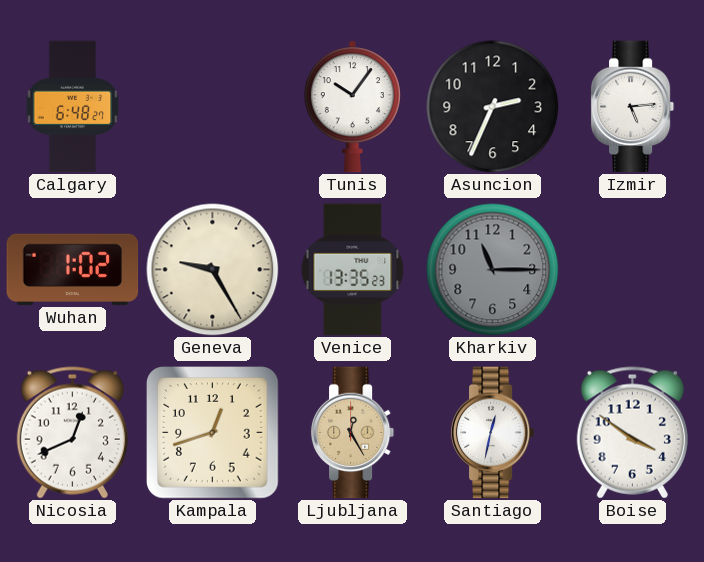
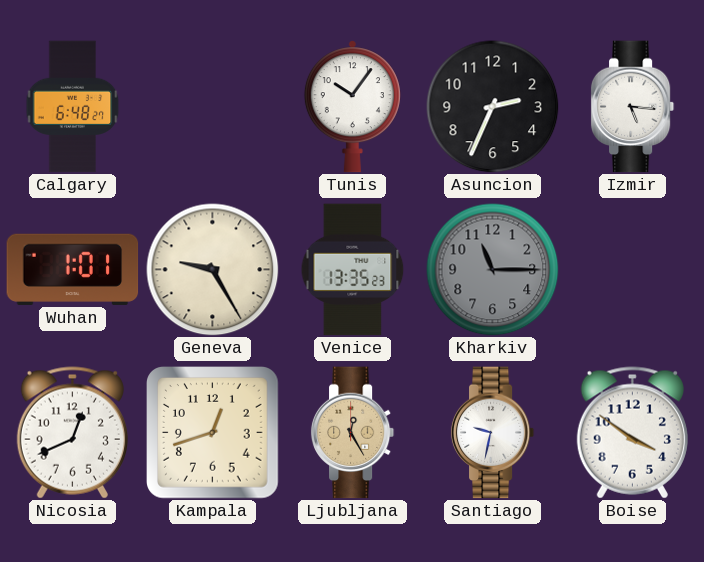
Izmir: 5:14 -> 5:16
Wuhan: 1:02 -> 1:01
Santiago: 12:32 -> 9:32
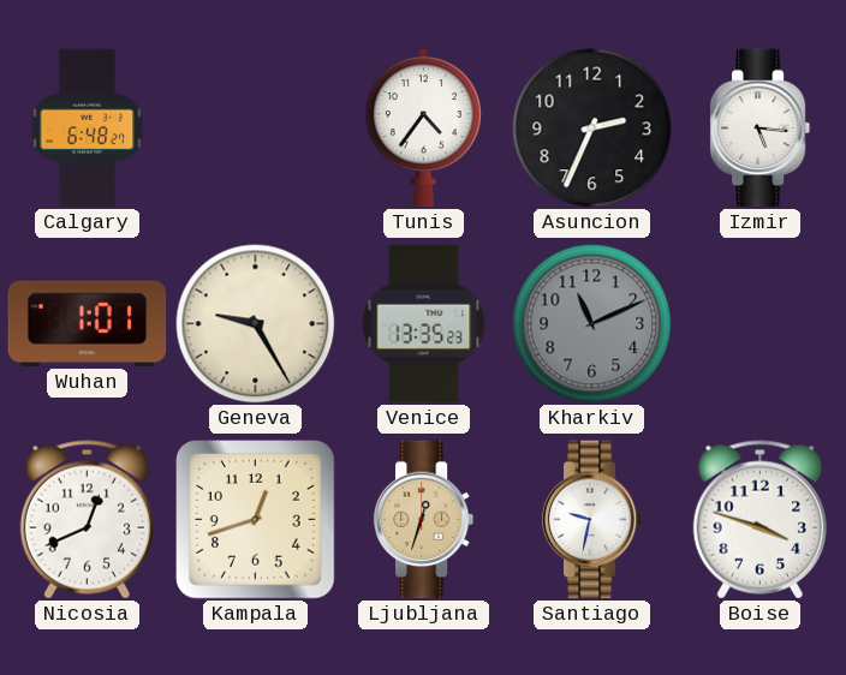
Tunis: 10:06 -> 4:36
Kharkiv: 11:15 -> 11:11
Ljubljana: 12:25 -> 12:33
Boise: 3:51 -> 3:48
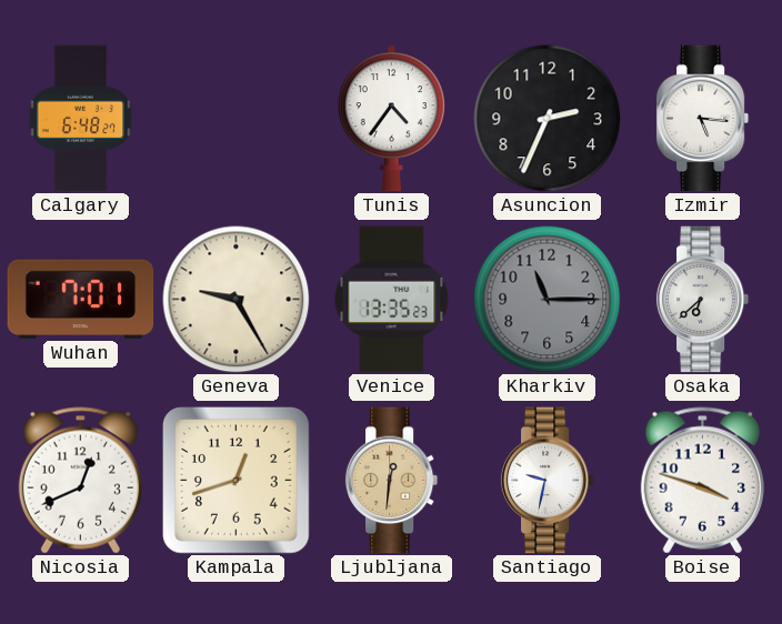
Wuhan: 1:01 -> 7:01
Kharkiv: 11:11 -> 11:15
Osaka: none -> 6:38
Ljubljana: 12:33 -> 12:31
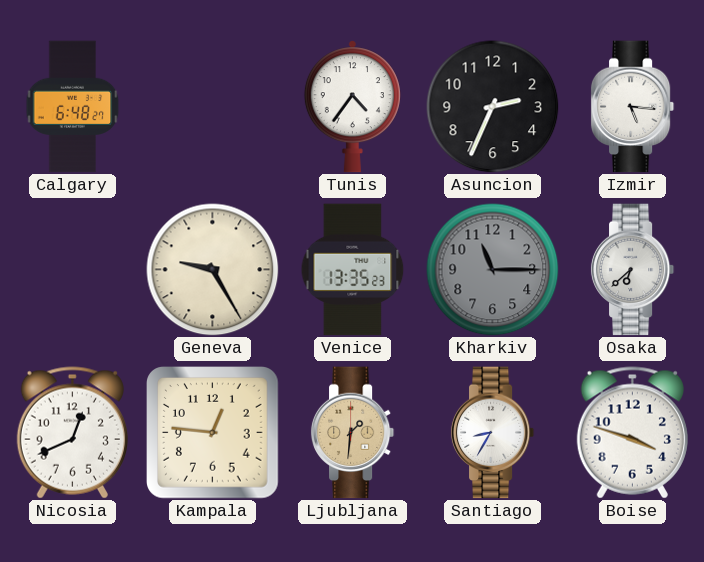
Wuhan: 7:01 -> none
Kampala: 12:42 -> 12:46
Ljubljana: 12:31 -> 1:31
Santiago: 9:32 -> 8:35
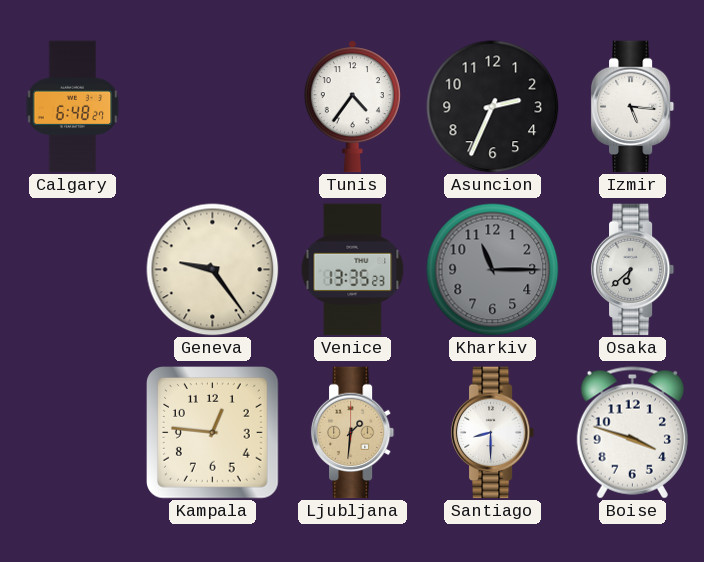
Geneva: 9:25 -> 9:24
Nicosia: 12:41 -> none
Santiago: 8:35 -> 8:30
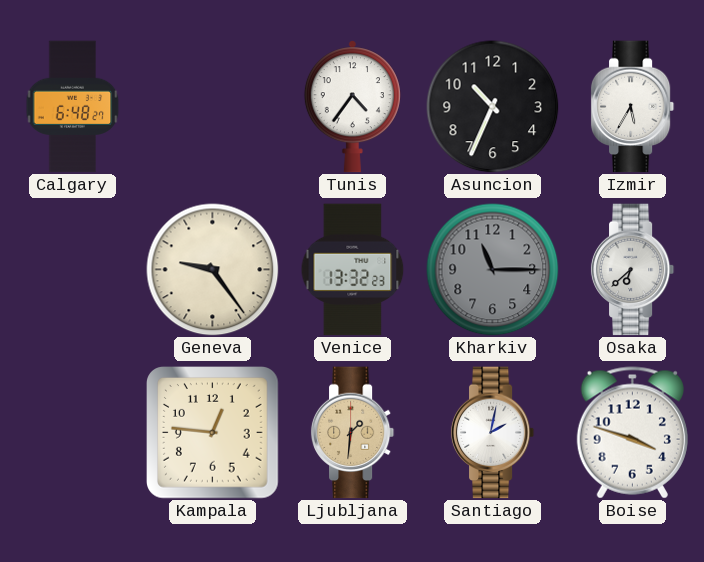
Asuncion: 2:34 -> 10:34
Izmir: 5:16 -> 5:35
Venice: 13:35 -> 13:32
Santiago: 8:30 -> 2:02
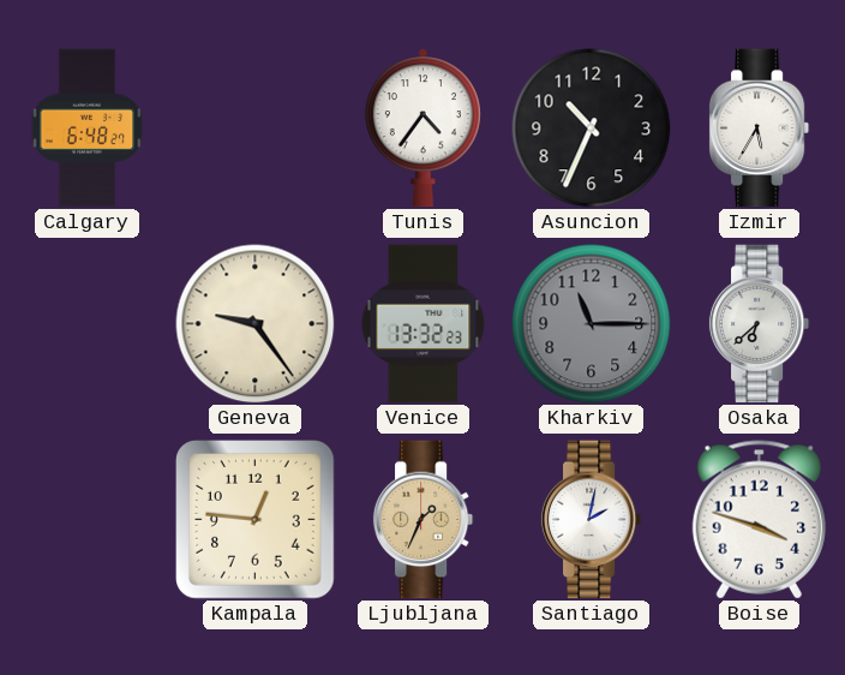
Ljubljana: 1:31 -> 1:34
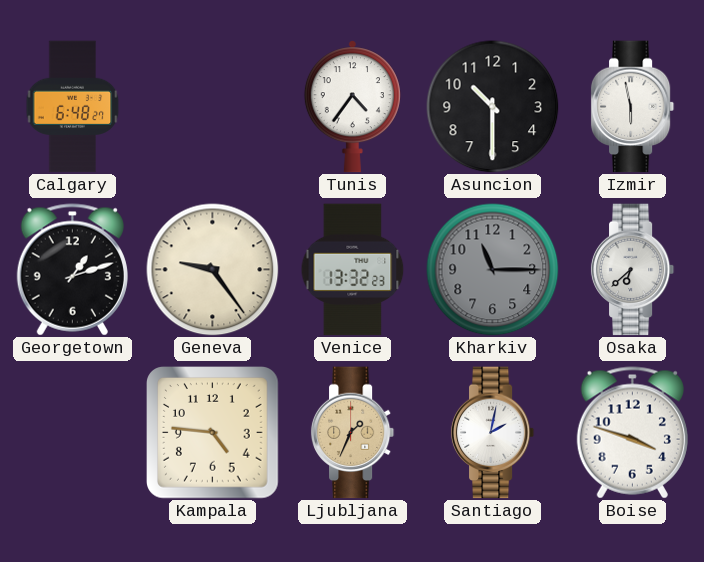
Asuncion: 10:34 -> 10:30
Izmir: 5:35 -> 5:58
Georgetown: none -> 1:12
Kampala: 12:46 -> 4:46
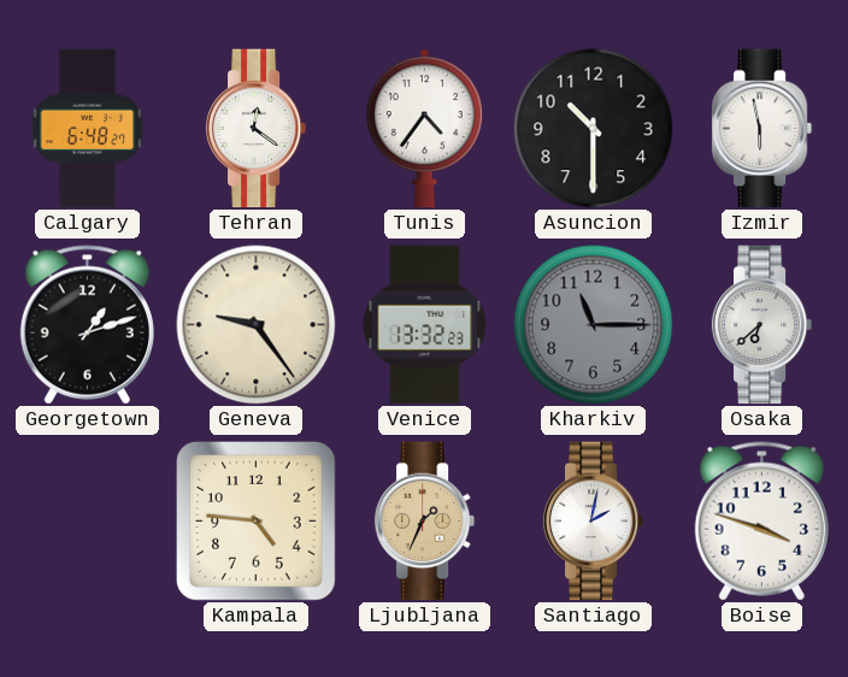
Tehran: none -> 12:21
